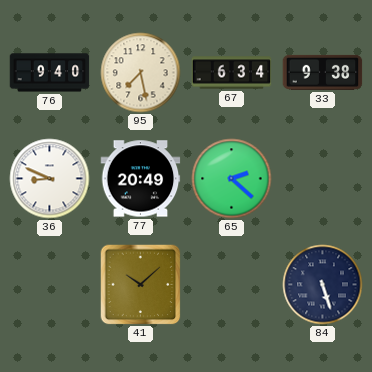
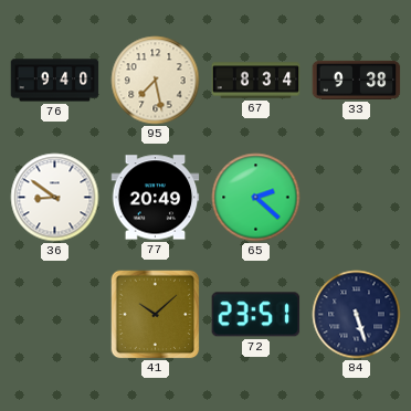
67: 6:34 -> 8:34
36: 8:49 -> 8:51
72: none -> 23:51
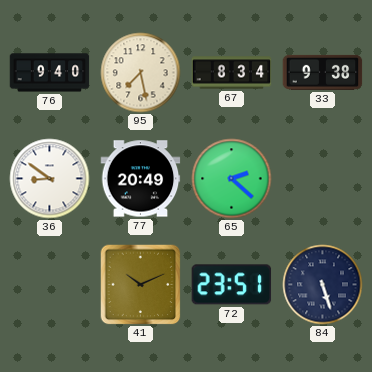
41: 10:08 -> 10:11
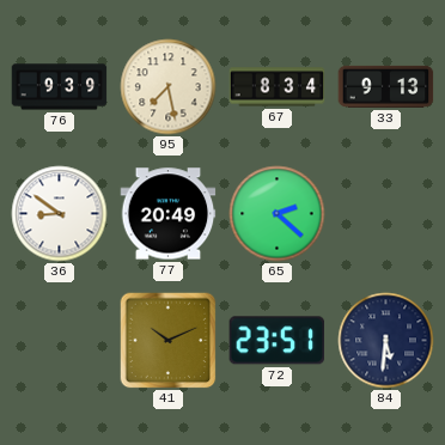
76: 9:40 -> 9:39
33: 9:38 -> 9:13
84: 5:27 -> 5:31
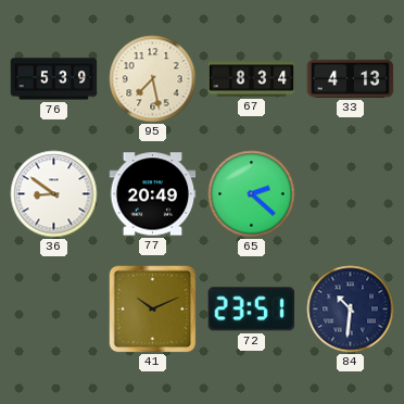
76: 9:39 -> 5:39
33: 9:13 -> 4:13
84: 5:31 -> 10:31
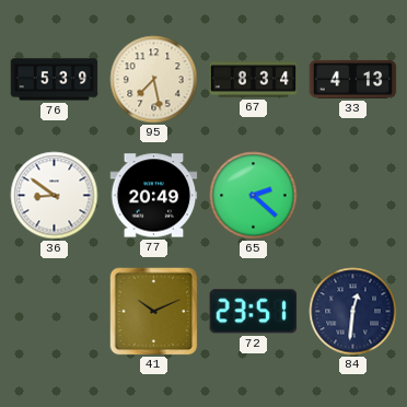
84: 10:31 -> 12:31
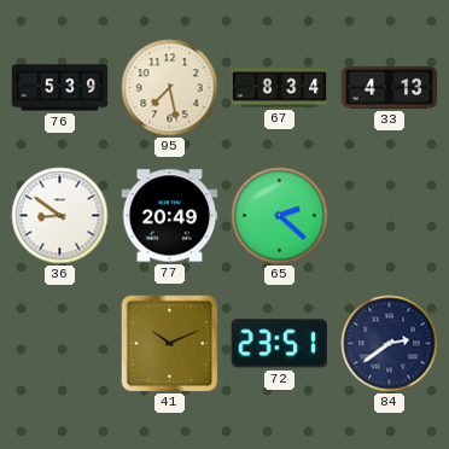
84: 12:31 -> 2:39
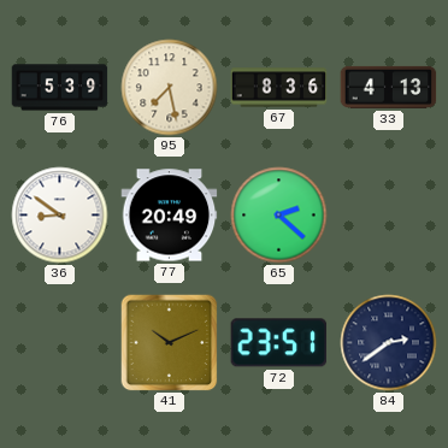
67: 8:34 -> 8:36
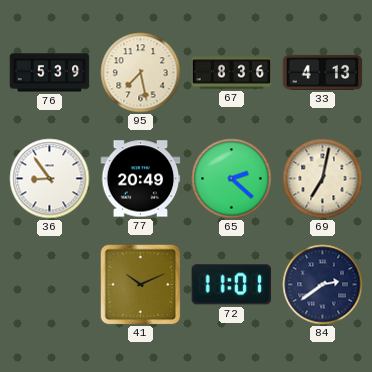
36: 8:51 -> 8:54
69: none -> 7:02
72: 23:51 -> 11:01
